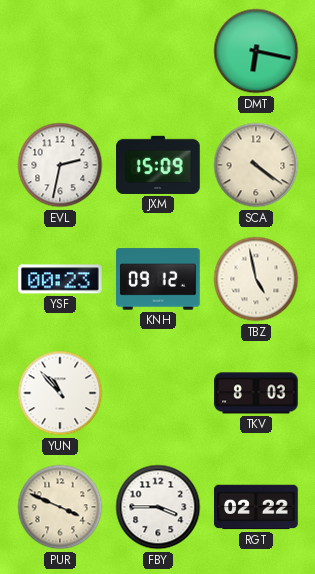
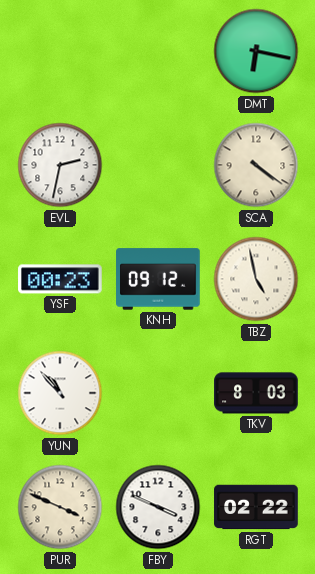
JXM: 15:09 -> none
FBY: 3:45 -> 3:49
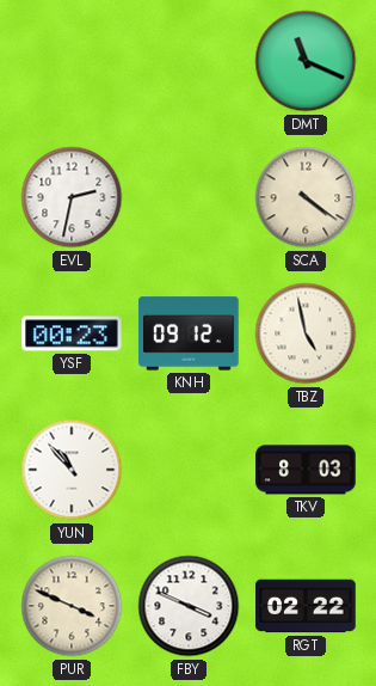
DMT: 6:17 -> 11:19
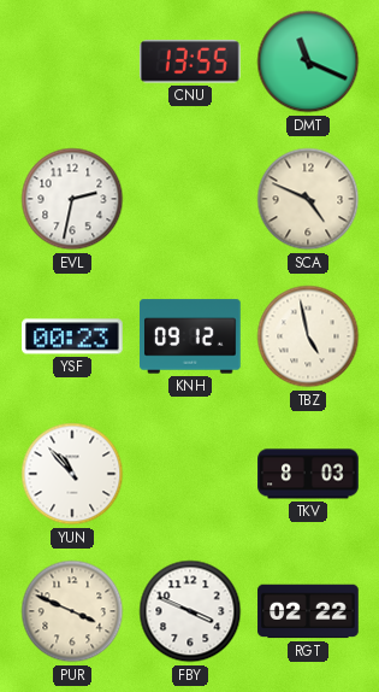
CNU: none -> 13:55
SCA: 4:21 -> 4:49
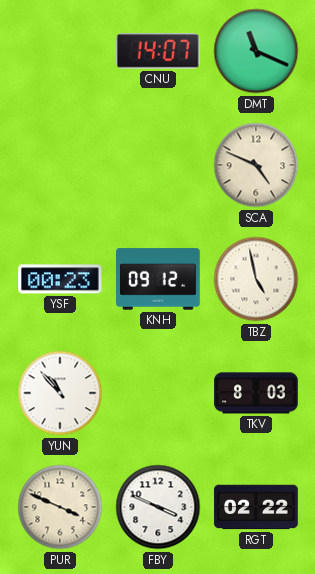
CNU: 13:55 -> 14:07
EVL: 2:32 -> none
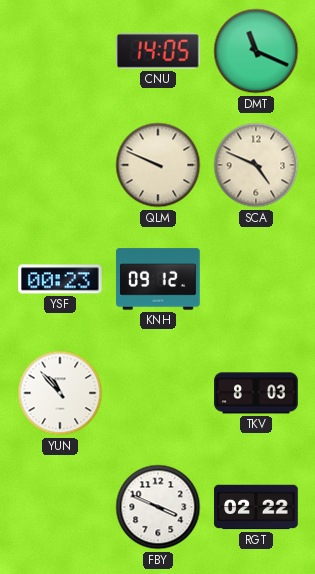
CNU: 14:07 -> 14:05
QLM: none -> 9:49
TBZ: 4:58 -> none
PUR: 3:49 -> none
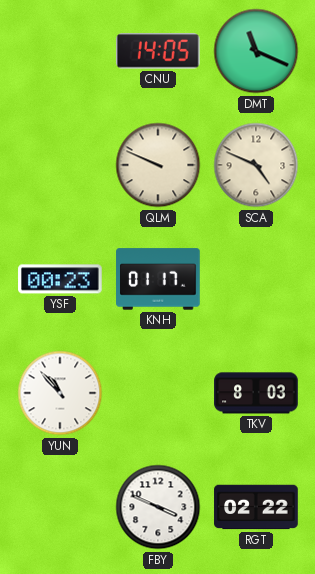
KNH: 09:12 -> 01:17
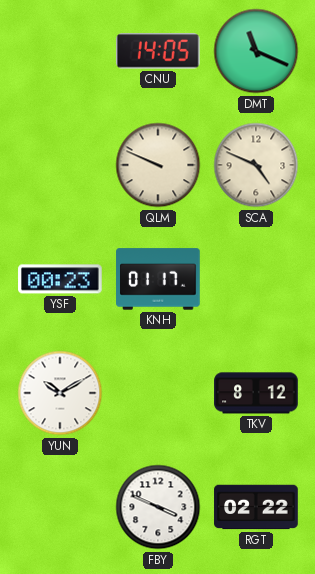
YUN: 10:53 -> 10:10
TKV: 8:03 -> 8:12
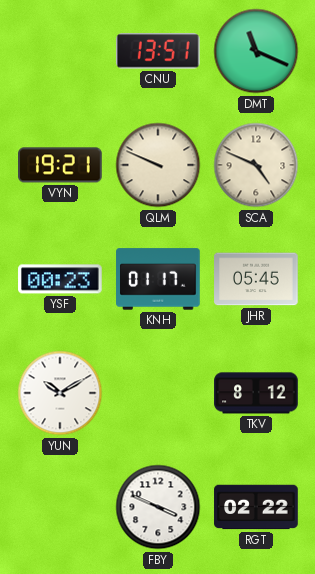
CNU: 14:05 -> 13:51
VYN: none -> 19:21
JHR: none -> 05:45
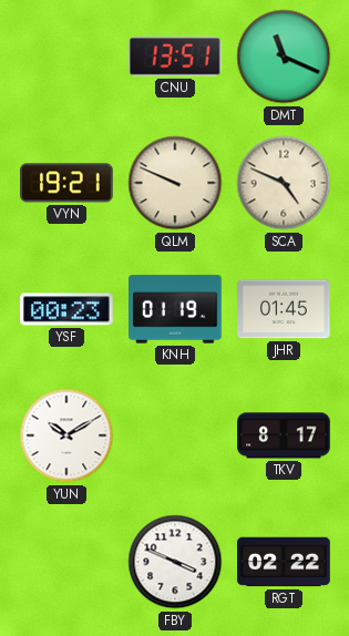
KNH: 01:17 -> 01:19
JHR: 05:45 -> 01:45
TKV: 8:12 -> 8:17
